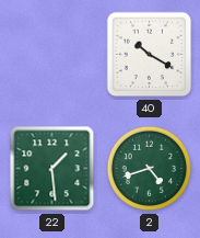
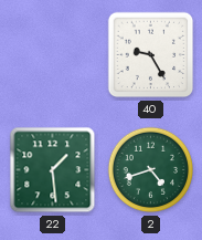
40: 10:20 -> 9:25
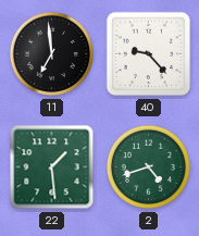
11: none -> 6:59
40: 9:25 -> 9:23
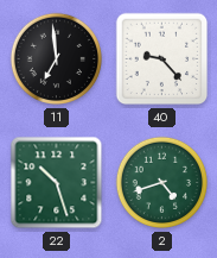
22: 1:29 -> 10:27
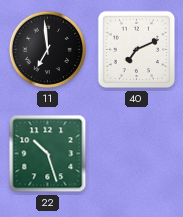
40: 9:23 -> 7:11
2: 4:42 -> none
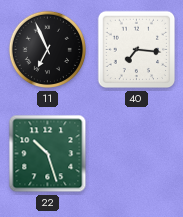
11: 6:59 -> 6:56
40: 7:11 -> 7:16
